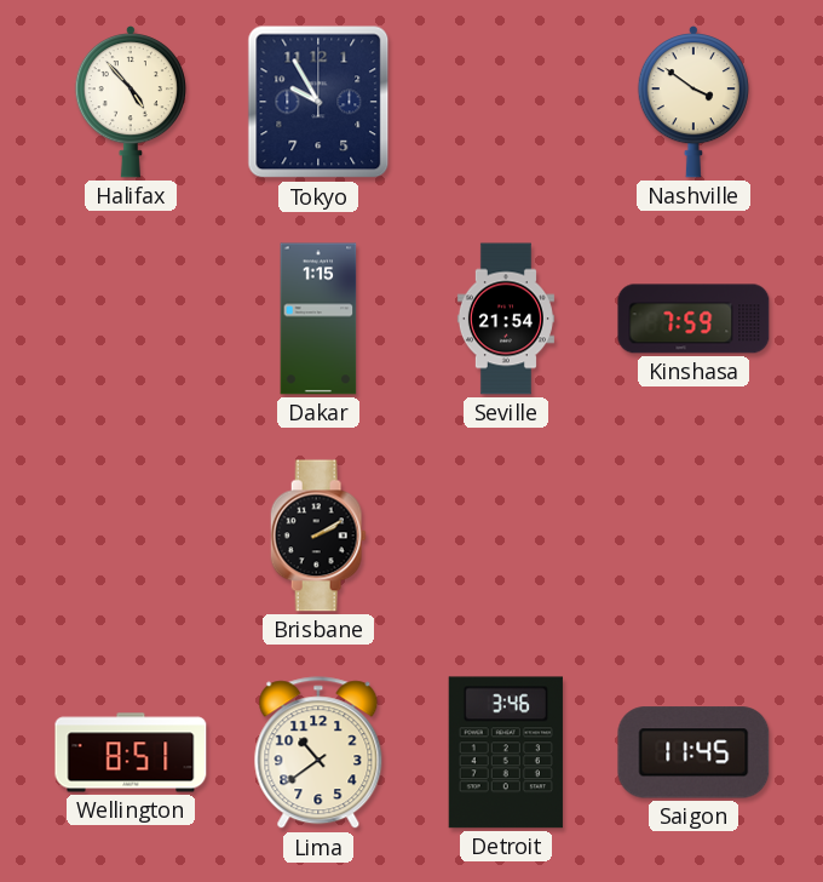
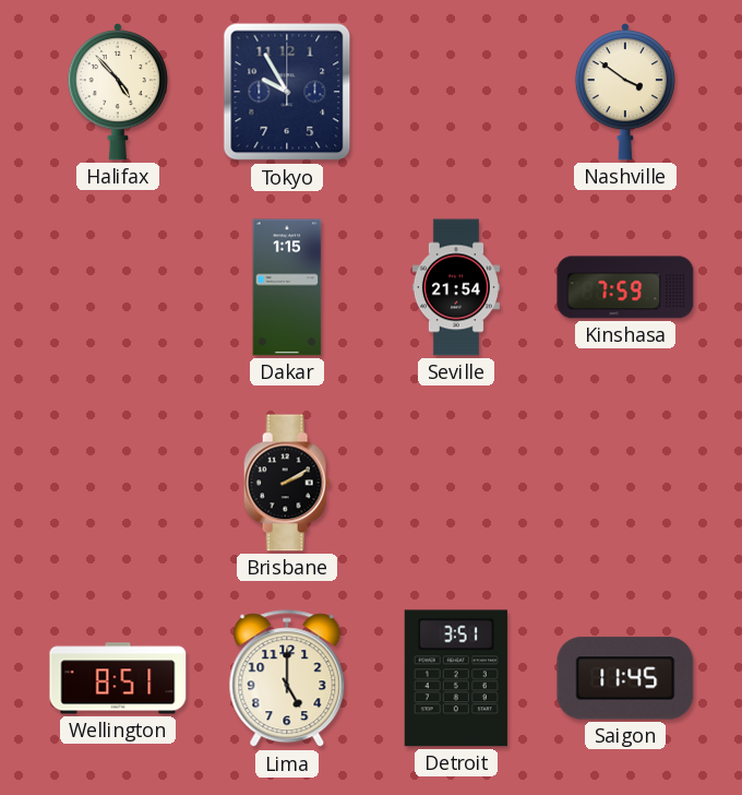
Lima: 10:39 -> 5:00
Detroit: 3:46 -> 3:51
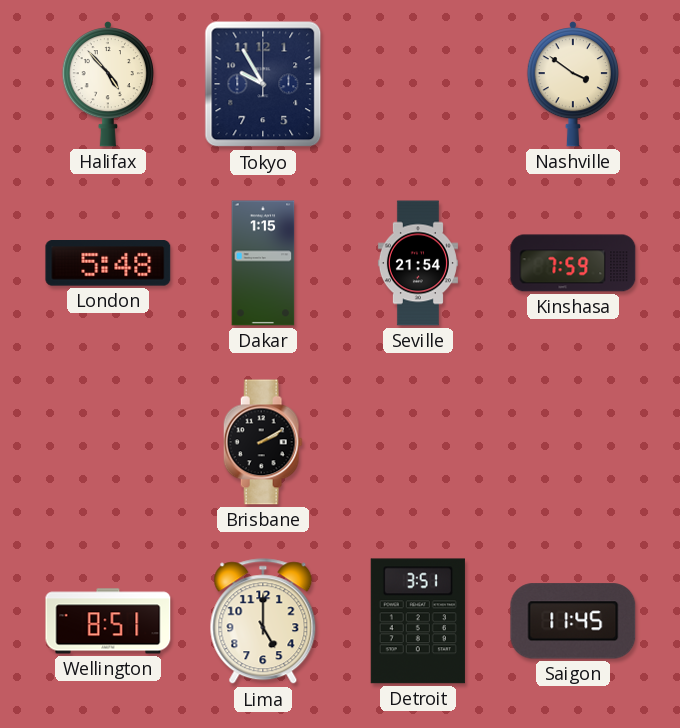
London: none -> 5:48
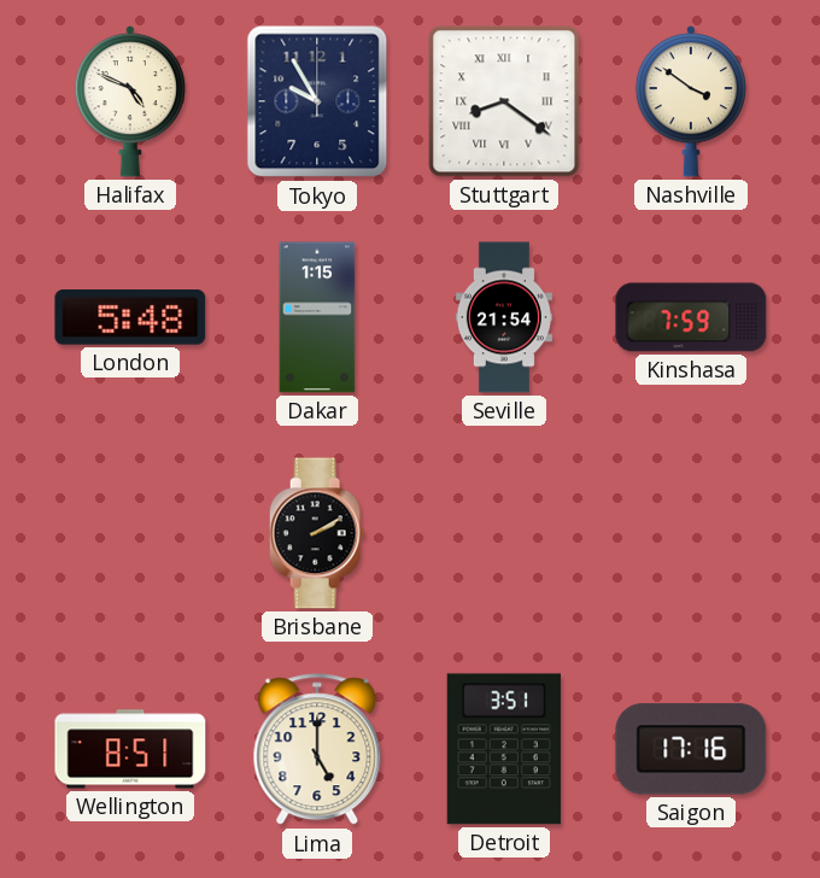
Halifax: 4:53 -> 4:49
Stuttgart: none -> 8:21
Saigon: 11:45 -> 17:16
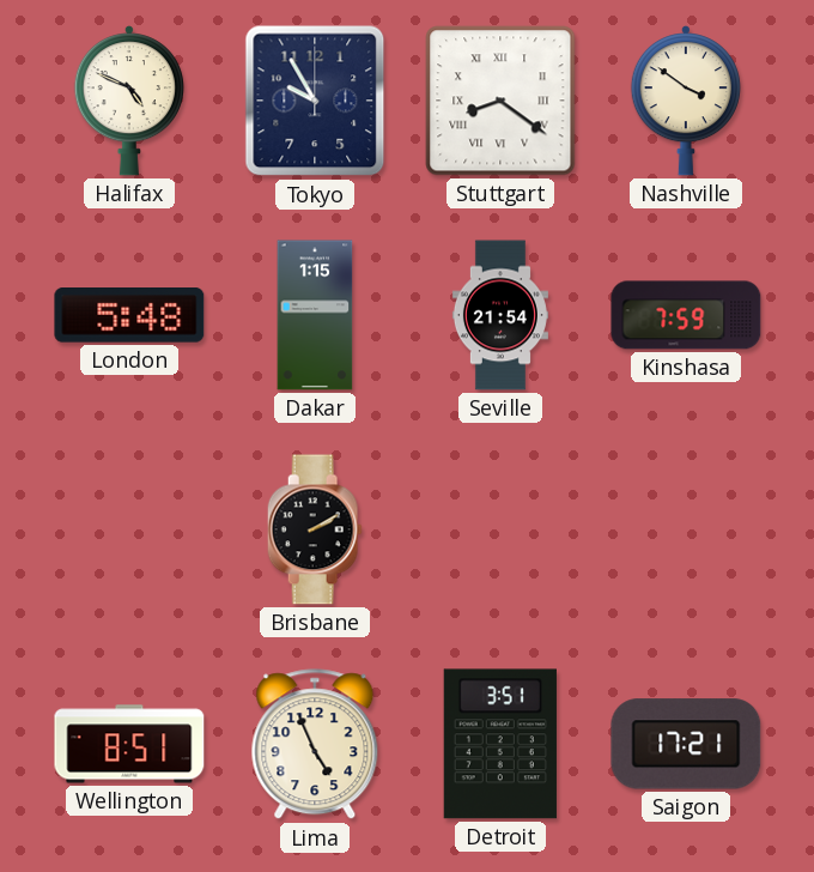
Lima: 5:00 -> 4:56
Saigon: 17:16 -> 17:21
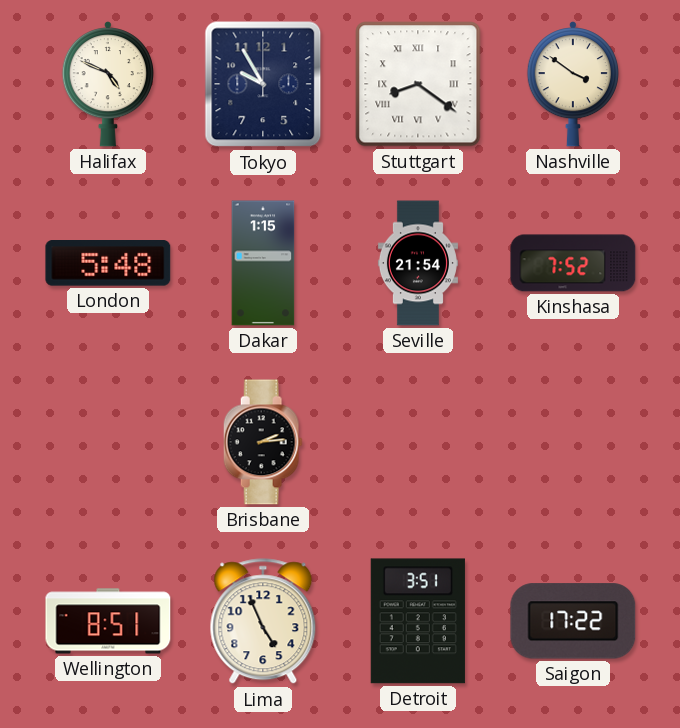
Kinshasa: 7:59 -> 7:52
Brisbane: 2:10 -> 2:14
Saigon: 17:21 -> 17:22
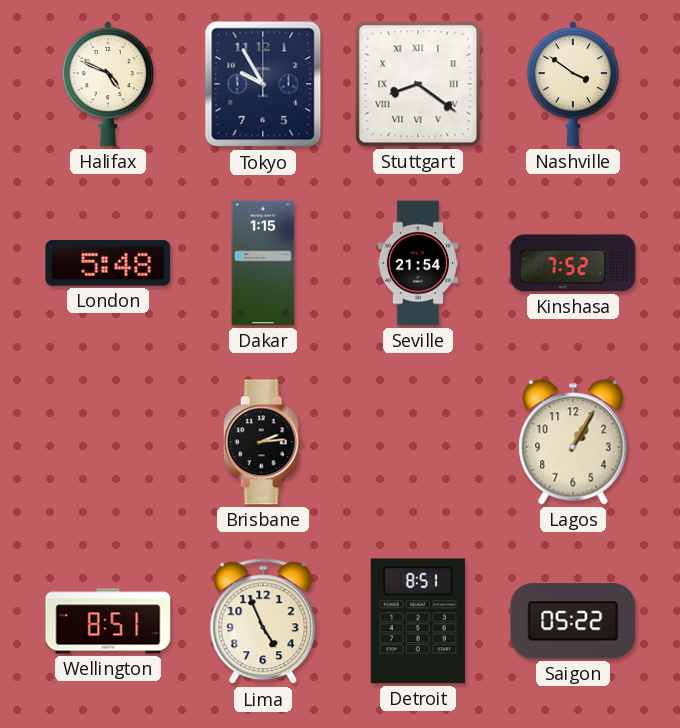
Lagos: none -> 1:05
Detroit: 3:51 -> 8:51
Saigon: 17:22 -> 05:22
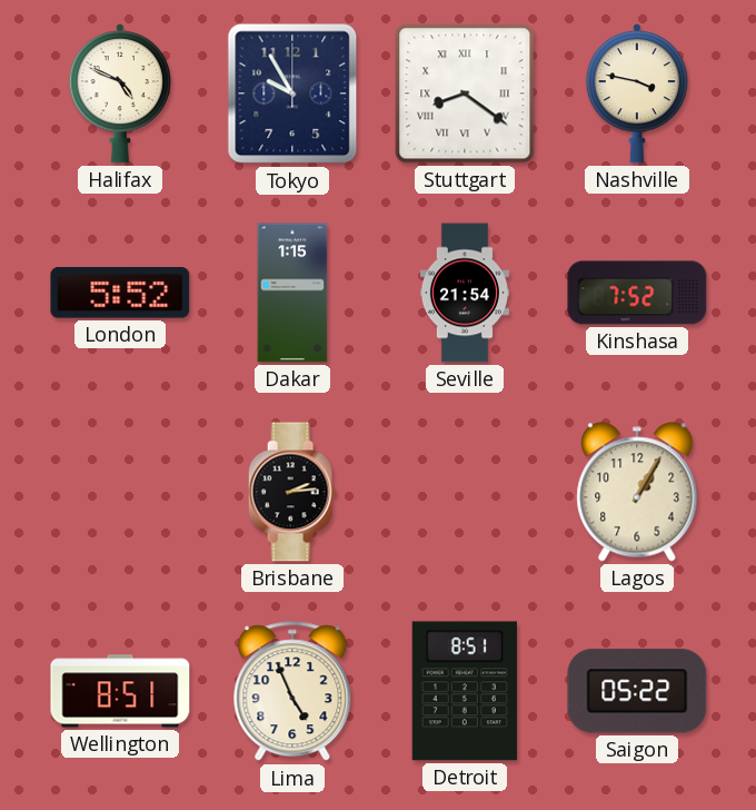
Nashville: 3:51 -> 3:47
London: 5:48 -> 5:52
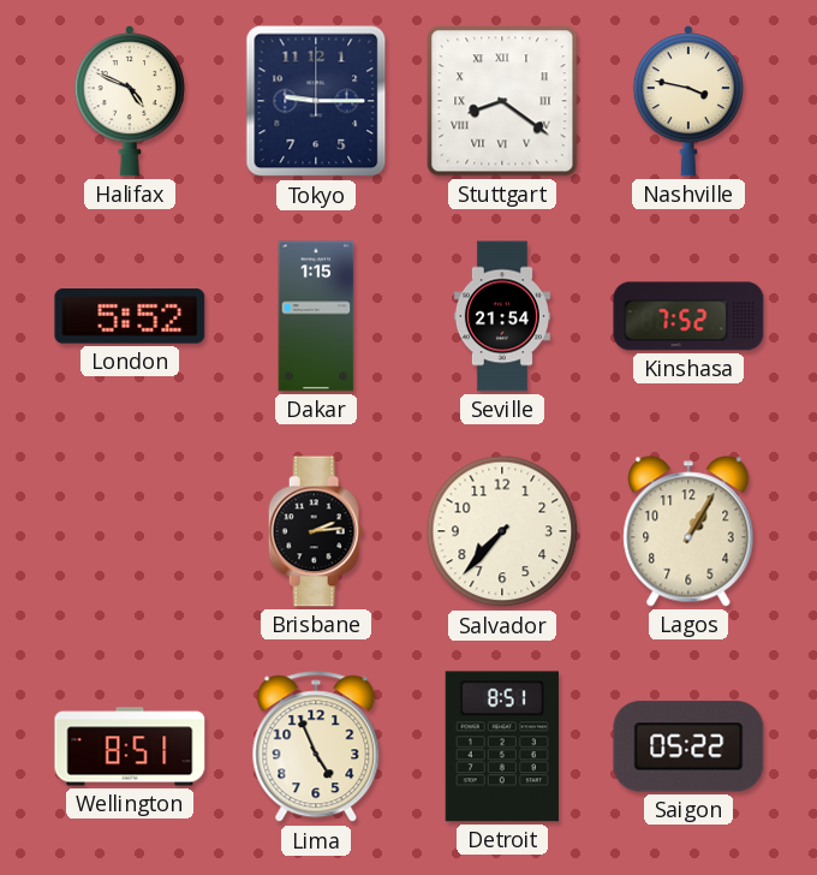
Tokyo: 9:55 -> 9:15
Salvador: none -> 7:37
